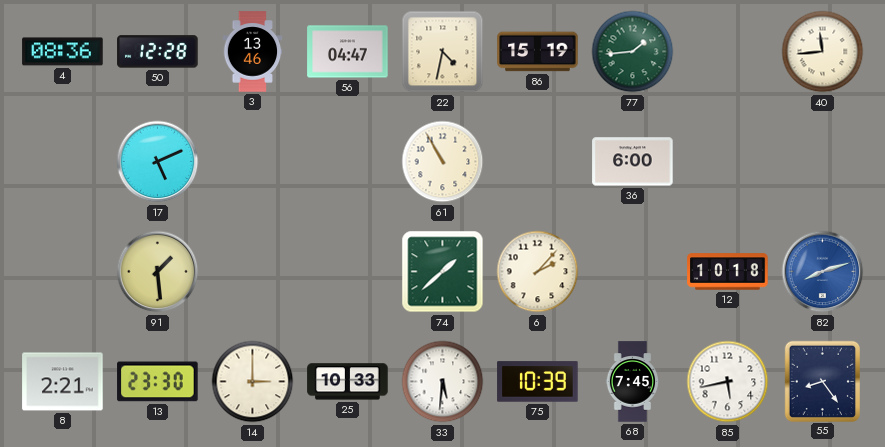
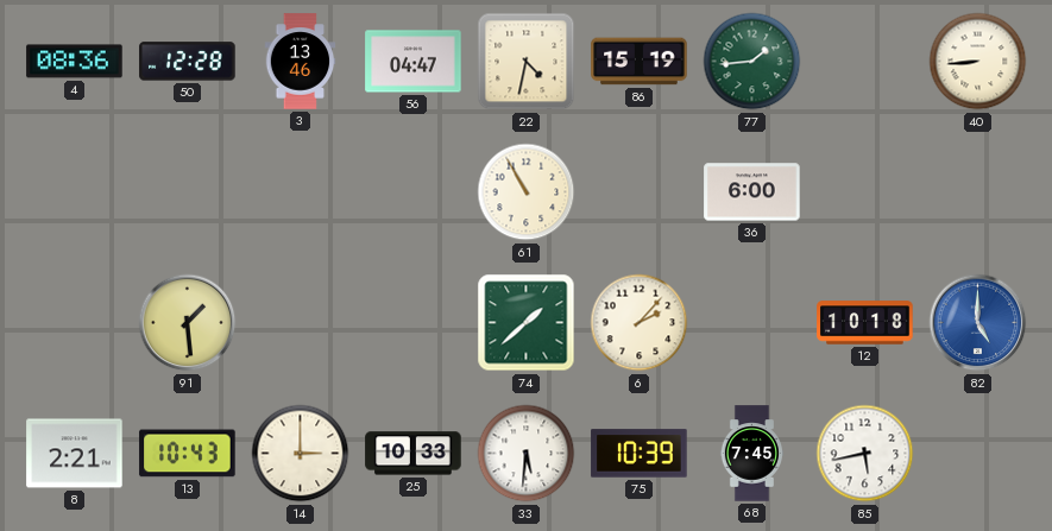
40: 11:44 -> 8:44
17: 5:11 -> none
82: 8:12 -> 5:00
13: 23:30 -> 10:43
55: 8:24 -> none
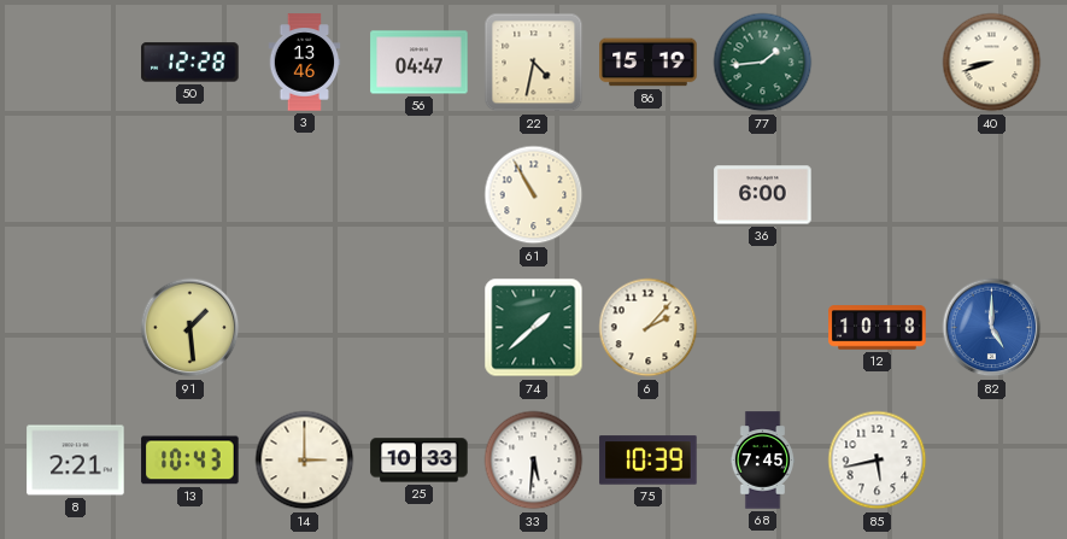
4: 08:36 -> none
40: 8:44 -> 8:42
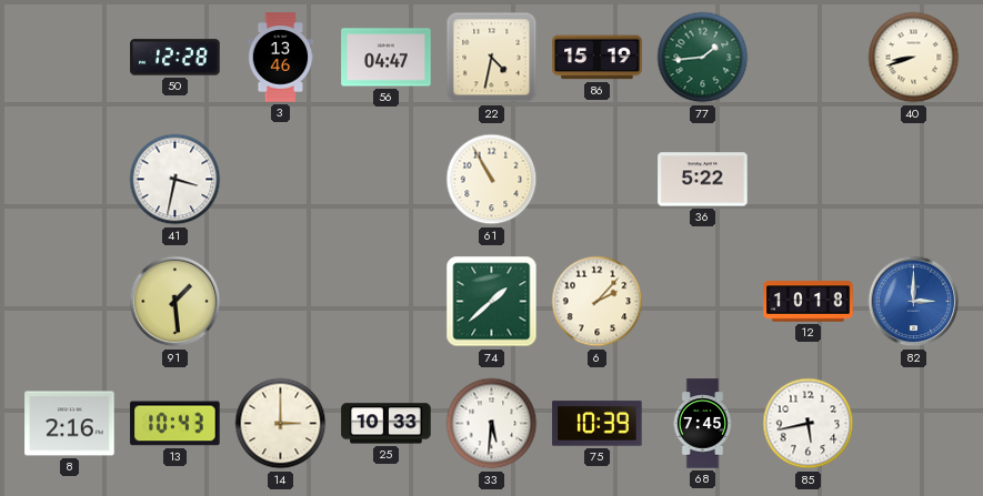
41: none -> 3:32
36: 6:00 -> 5:22
82: 5:00 -> 3:00
8: 2:21 -> 2:16
